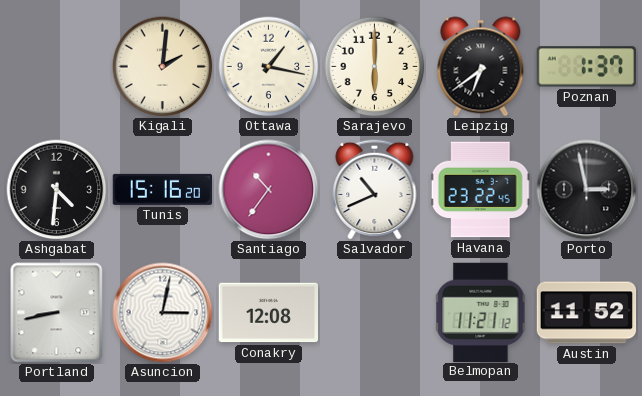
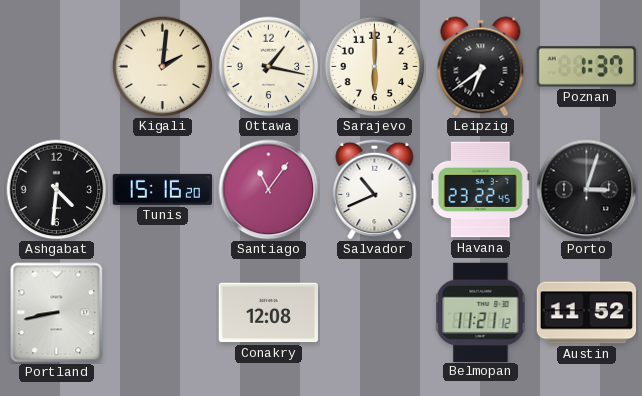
Santiago: 10:36 -> 11:06
Porto: 2:58 -> 3:03
Asuncion: 3:02 -> none
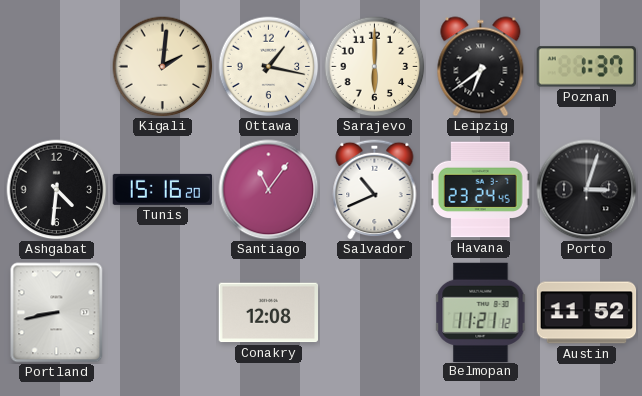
Havana: 23:22 -> 23:24
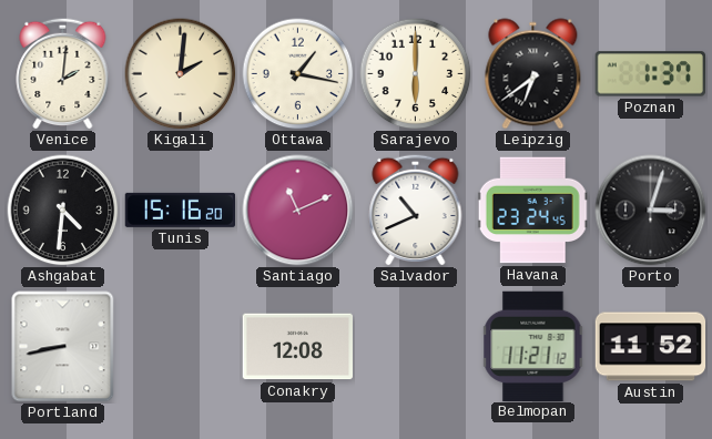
Venice: none -> 2:01
Santiago: 11:06 -> 11:11
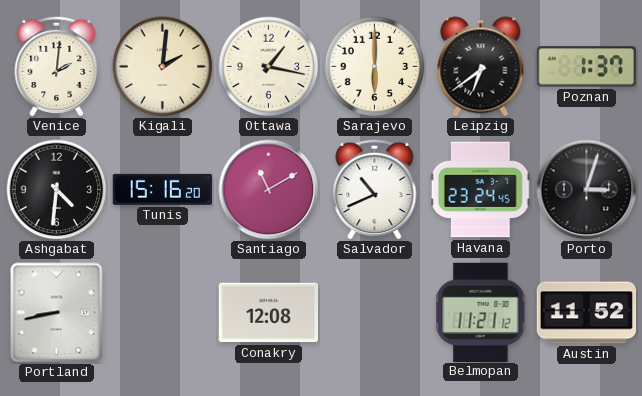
Santiago: 11:11 -> 11:10
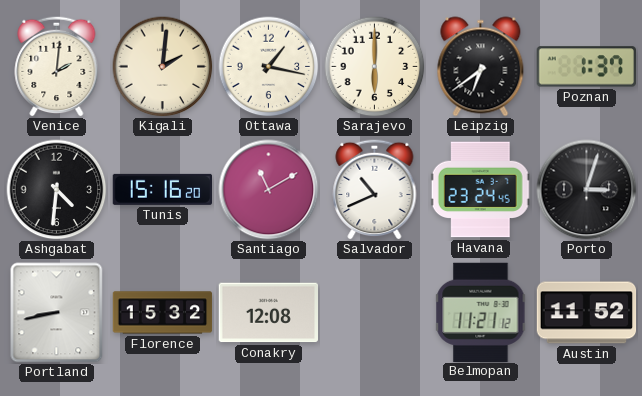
Florence: none -> 15:32
